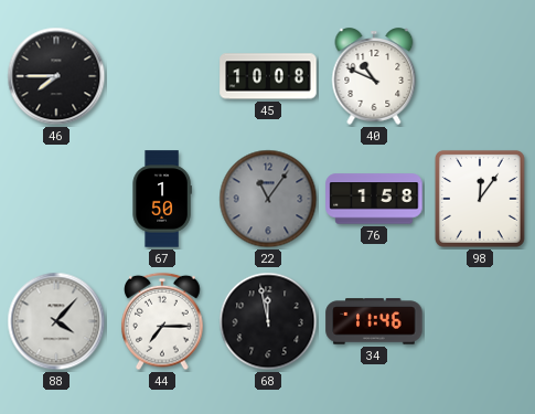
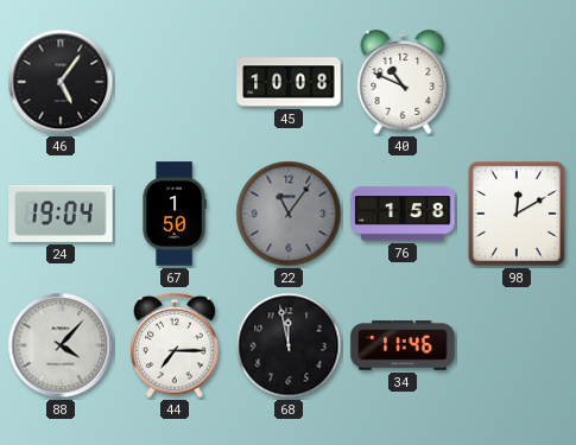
46: 7:45 -> 5:06
24: none -> 19:04
98: 12:06 -> 12:10
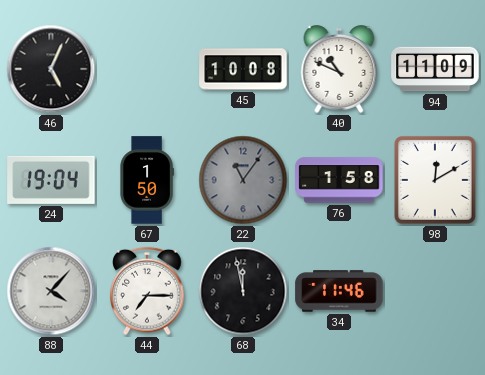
46: 5:06 -> 5:04
94: none -> 11:09
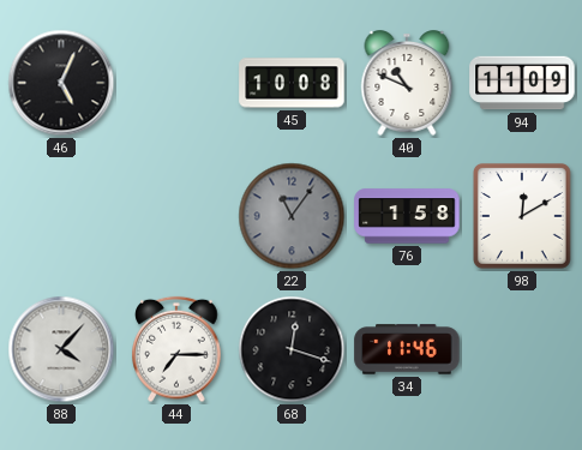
24: 19:04 -> none
67: 1:50 -> none
68: 11:58 -> 12:18
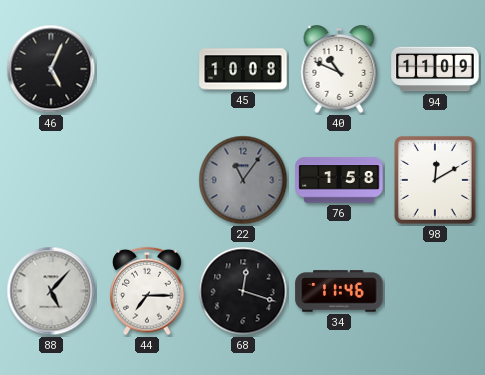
88: 4:07 -> 5:07
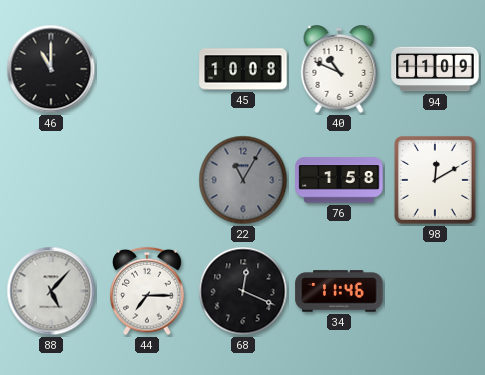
46: 5:04 -> 11:00
22: 11:06 -> 11:05
68: 12:18 -> 12:19
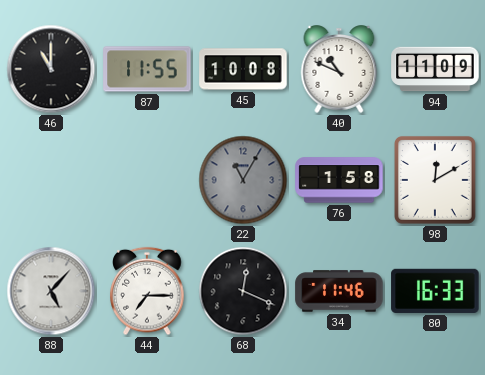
87: none -> 11:55
80: none -> 16:33
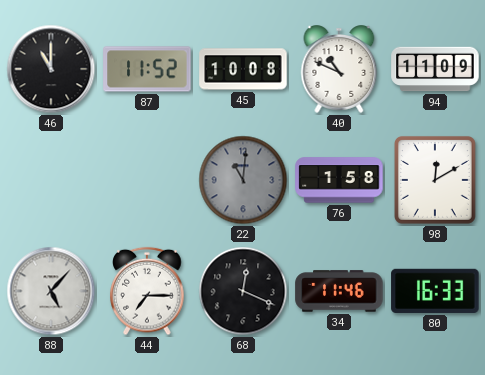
87: 11:55 -> 11:52
22: 11:05 -> 11:01
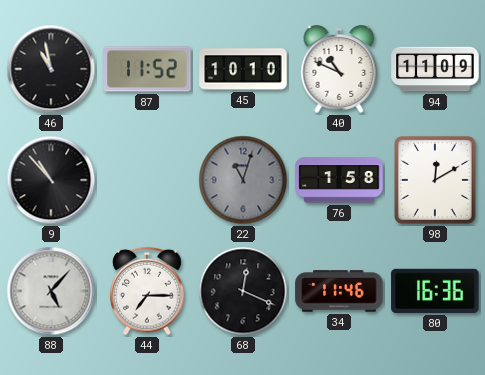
46: 11:00 -> 10:58
45: 10:08 -> 10:10
9: none -> 10:53
22: 11:01 -> 11:03
80: 16:33 -> 16:36
